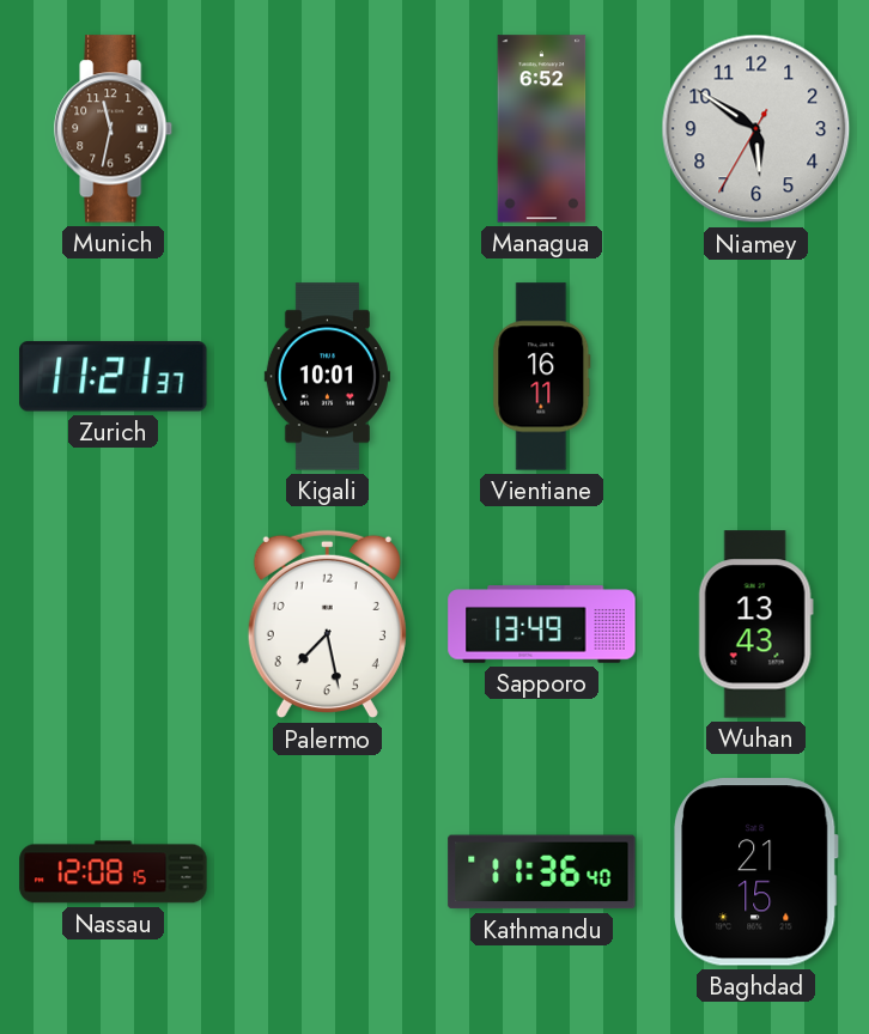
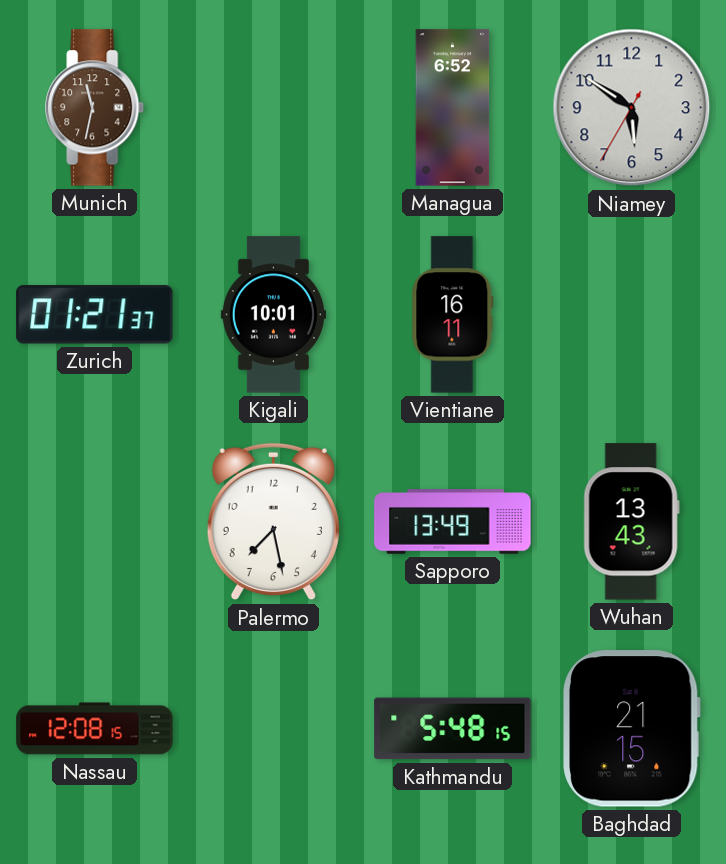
Zurich: 11:21 -> 01:21
Kathmandu: 11:36 -> 5:48
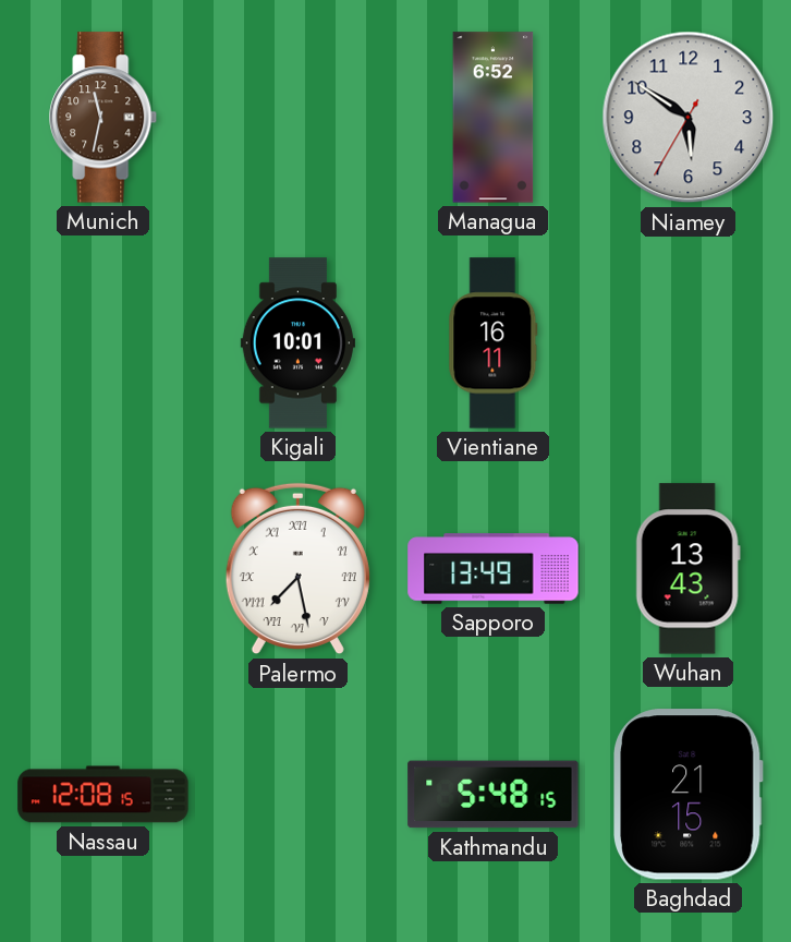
Zurich: 01:21 -> none
Palermo numerals: Arabic -> Roman
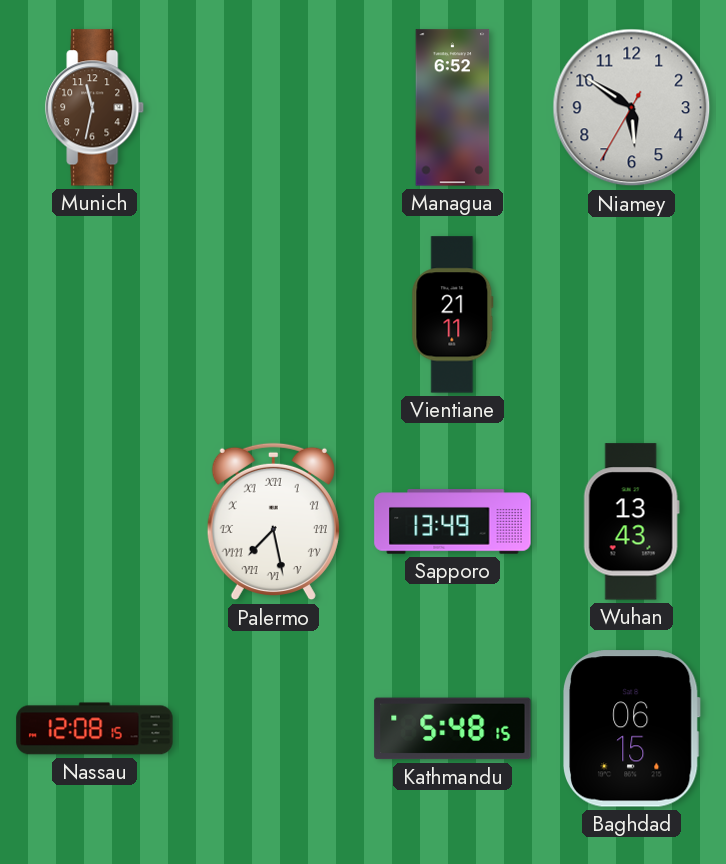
Kigali: 10:01 -> none
Vientiane: 16:11 -> 21:11
Baghdad: 21:15 -> 06:15
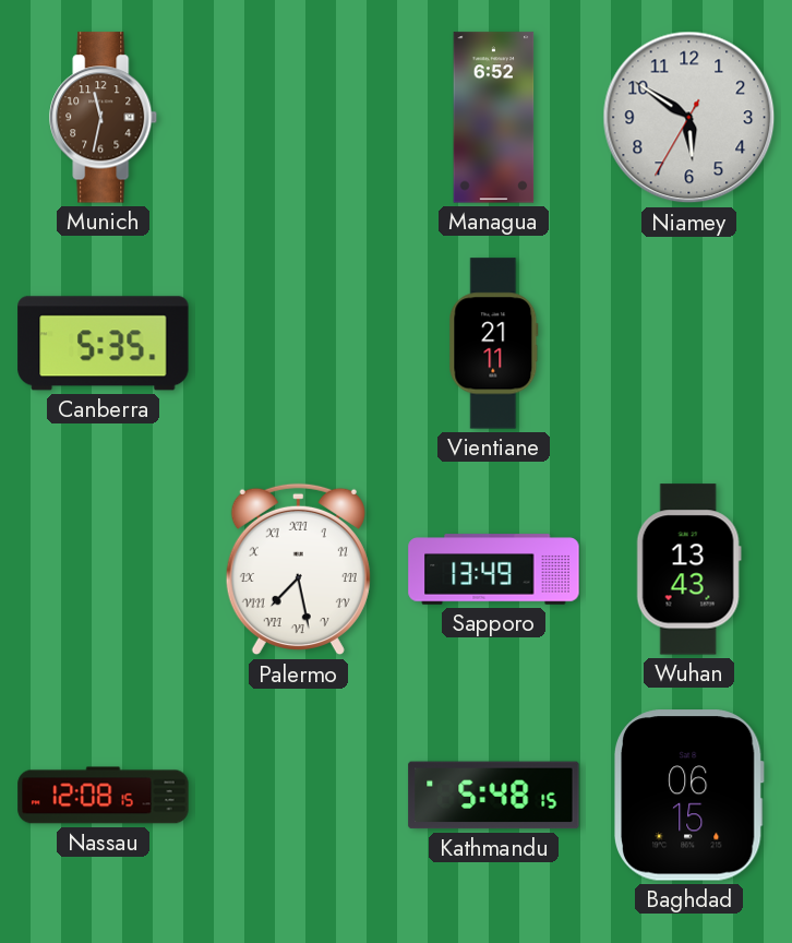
Canberra: none -> 5:35
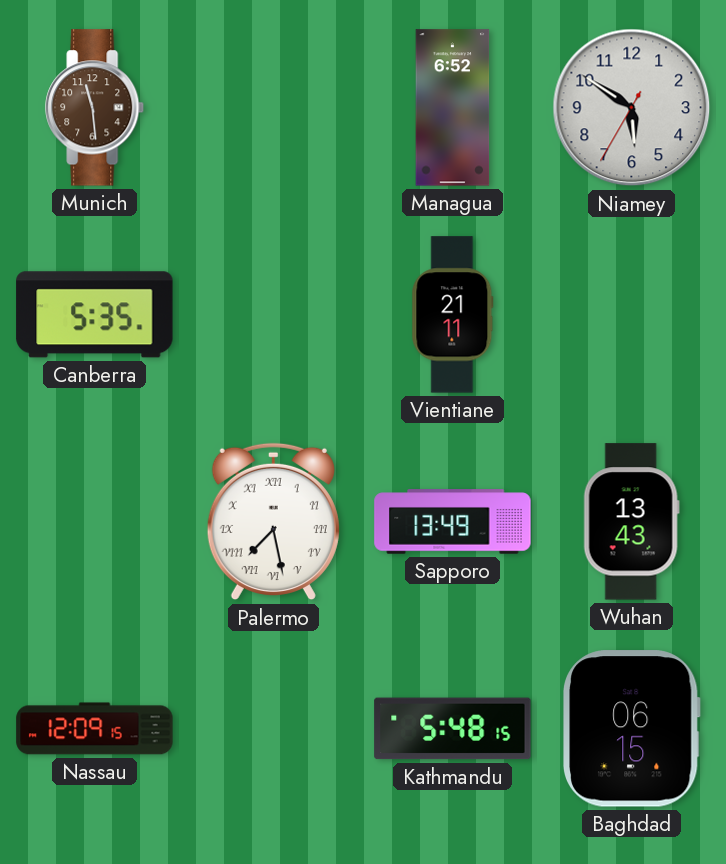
Munich: 11:32 -> 11:29
Nassau: 12:08 -> 12:09
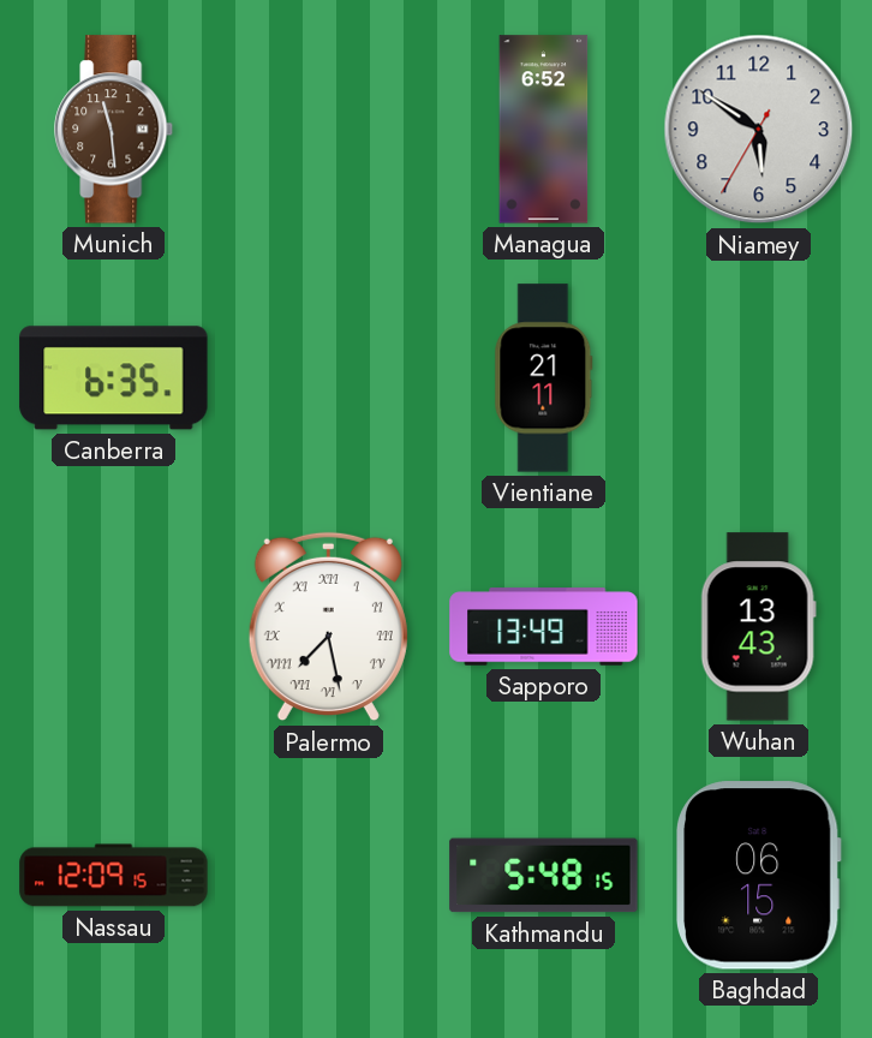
Canberra: 5:35 -> 6:35
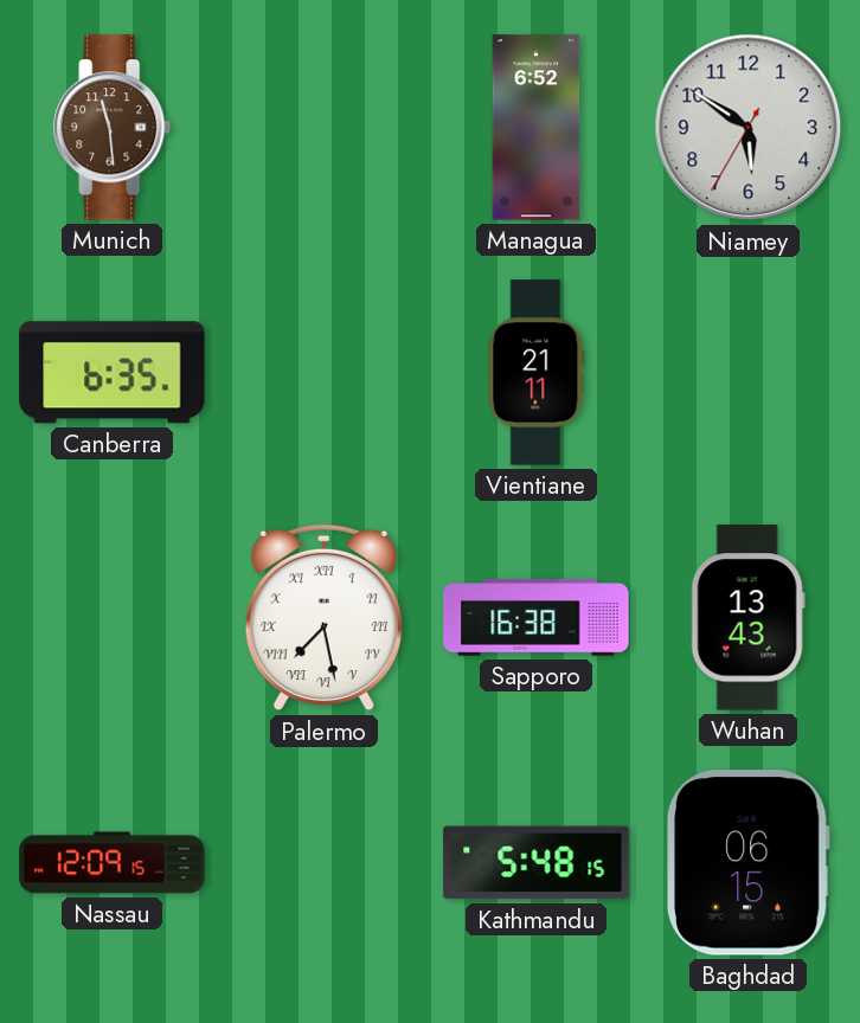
Sapporo: 13:49 -> 16:38
